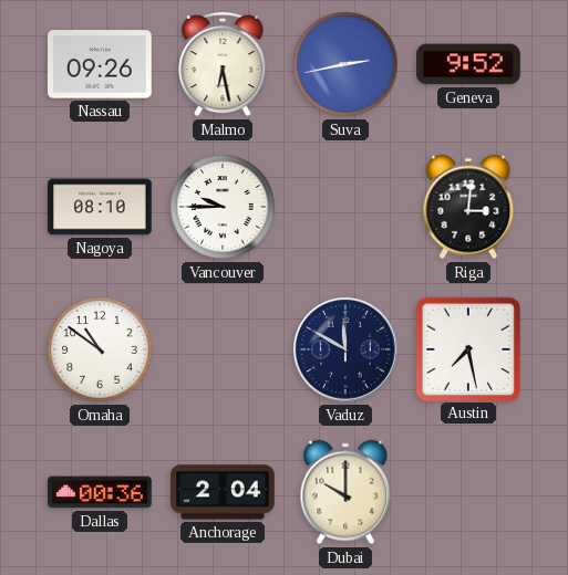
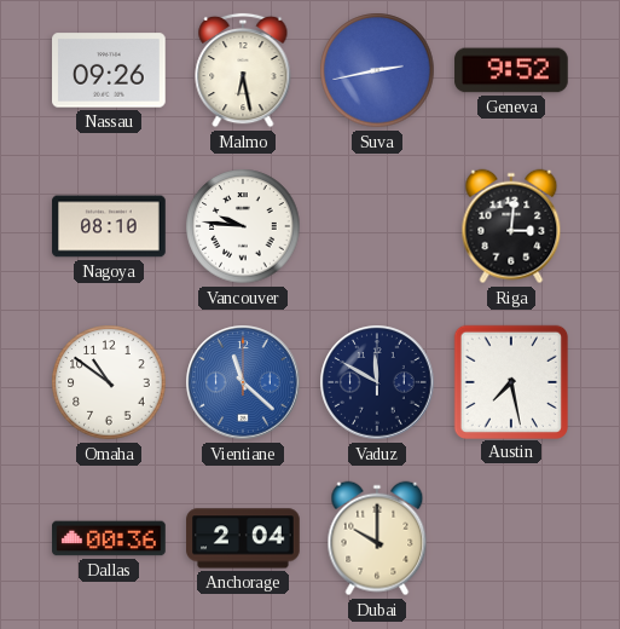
Vancouver: 9:45 -> 9:46
Vientiane: none -> 11:22
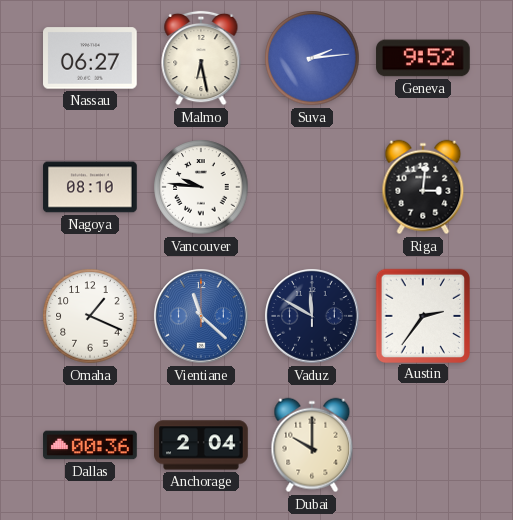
Nassau: 09:26 -> 06:27
Suva: 2:43 -> 2:14
Omaha: 10:51 -> 1:19
Austin: 7:28 -> 2:36
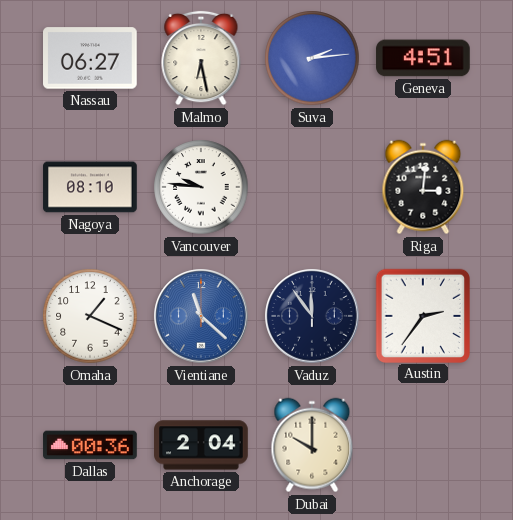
Geneva: 9:52 -> 4:51
Vaduz: 11:50 -> 11:54
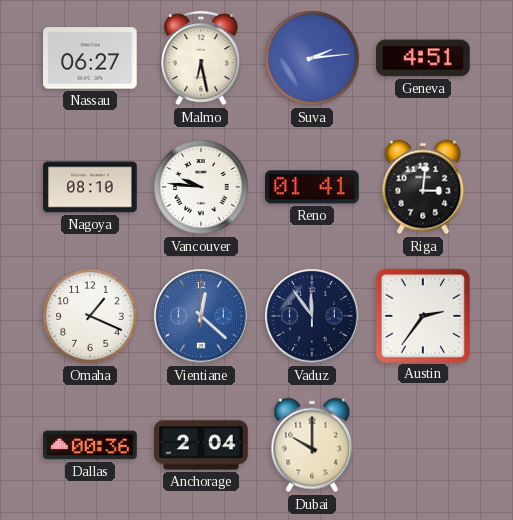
Reno: none -> 01:41
Vientiane: 11:22 -> 12:22
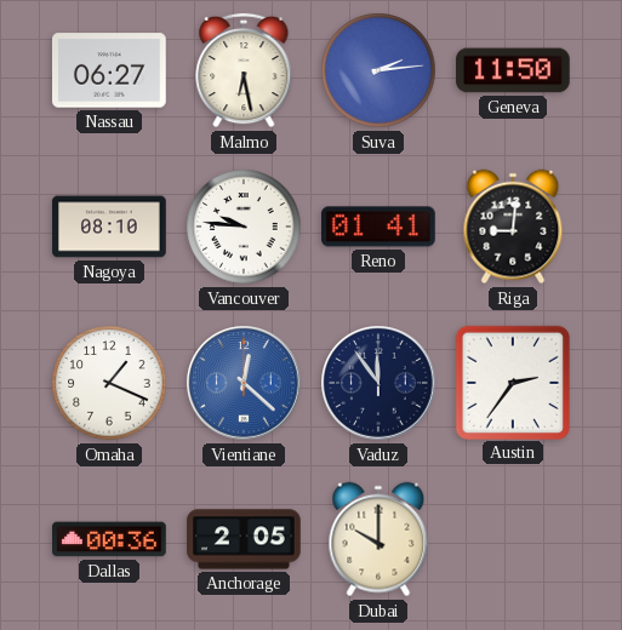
Geneva: 4:51 -> 11:50
Riga: 3:01 -> 9:01
Anchorage: 2:04 -> 2:05
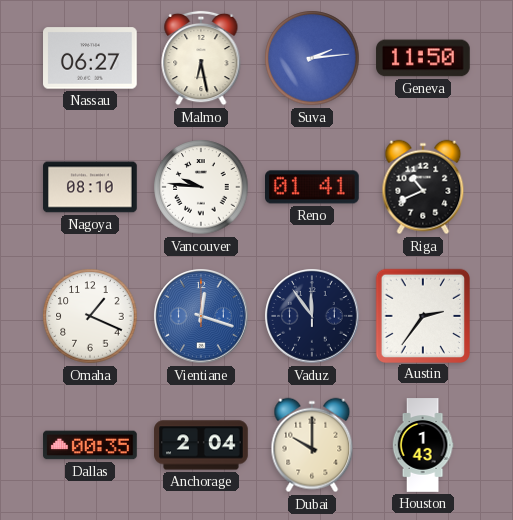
Riga: 9:01 -> 10:41
Vientiane: 12:22 -> 12:18
Dallas: 00:36 -> 00:35
Anchorage: 2:05 -> 2:04
Houston: none -> 1:43
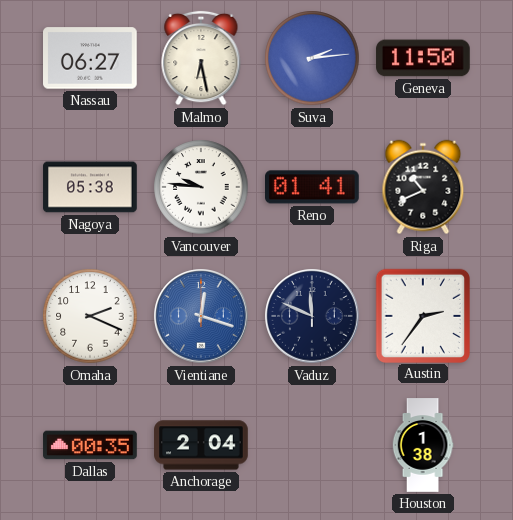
Nagoya: 08:10 -> 05:38
Omaha: 1:19 -> 2:19
Vaduz: 11:54 -> 11:49
Dubai: 10:00 -> none
Houston: 1:43 -> 1:38
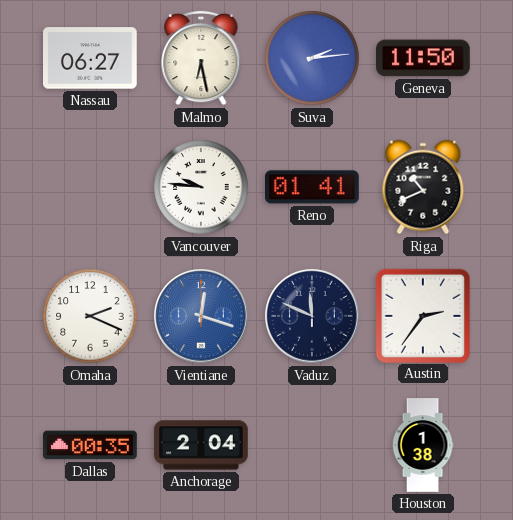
Nagoya: 05:38 -> none
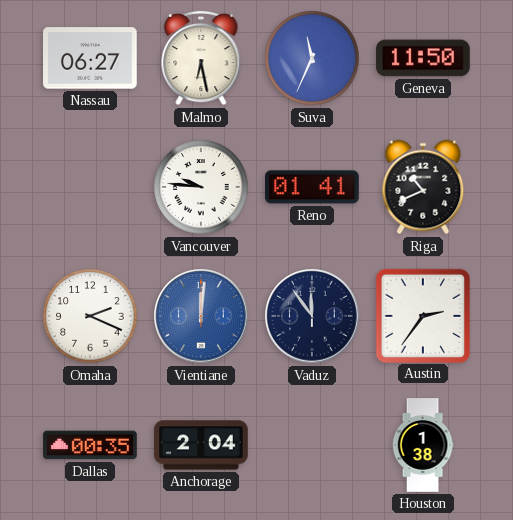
Suva: 2:14 -> 11:34
Vientiane: 12:18 -> 12:01
Vaduz: 11:49 -> 11:54
